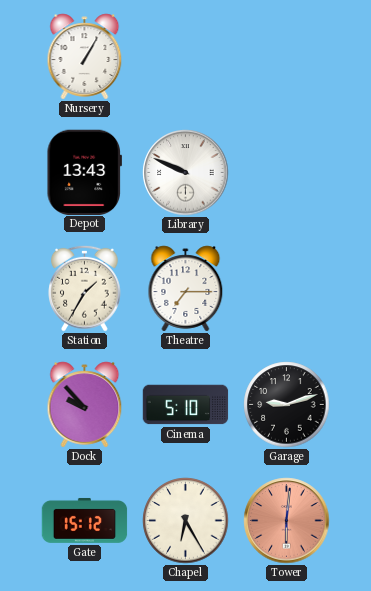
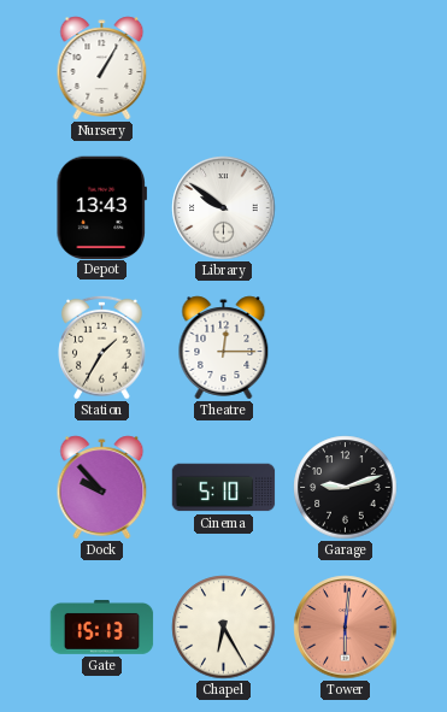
Library: 9:49 -> 9:51
Theatre: 7:15 -> 12:15
Gate: 15:12 -> 15:13
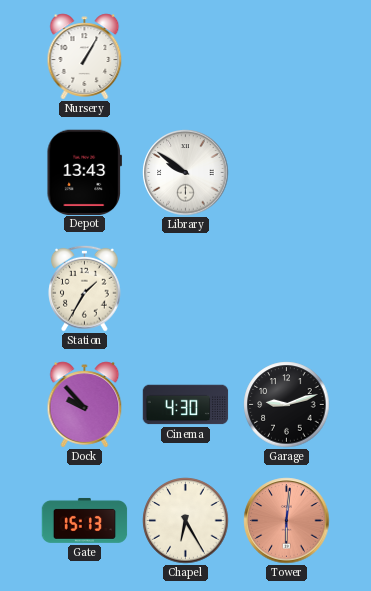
Theatre: 12:15 -> none
Cinema: 5:10 -> 4:30
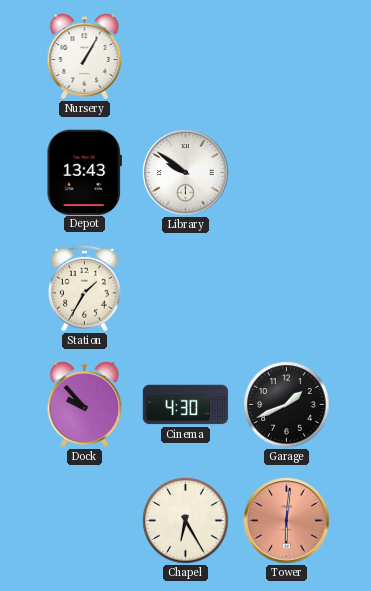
Garage: 9:12 -> 1:41
Gate: 15:13 -> none
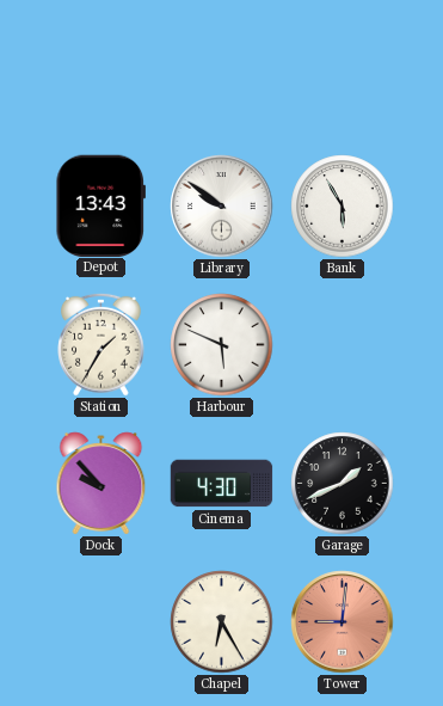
Nursery: 1:05 -> none
Bank: none -> 5:55
Harbour: none -> 5:49
Tower: 6:01 -> 9:01
